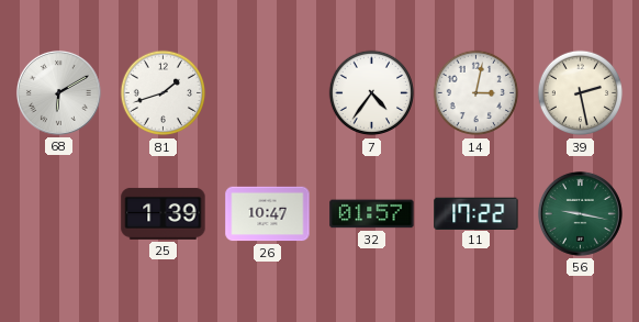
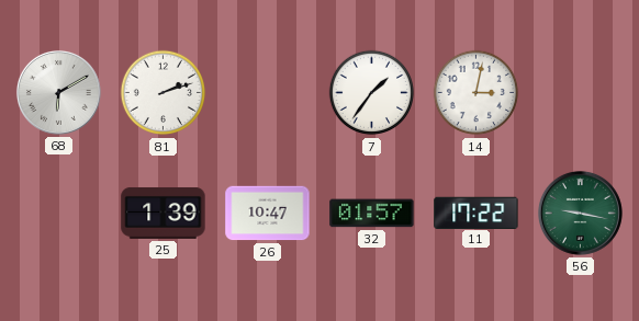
81: 1:42 -> 2:12
7: 4:36 -> 1:36
39: 2:28 -> none
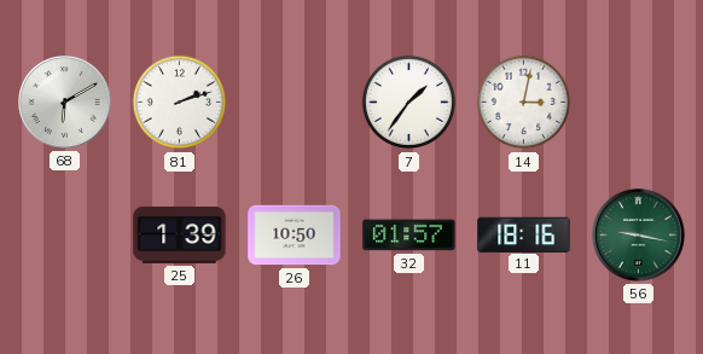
26: 10:47 -> 10:50
11: 17:22 -> 18:16
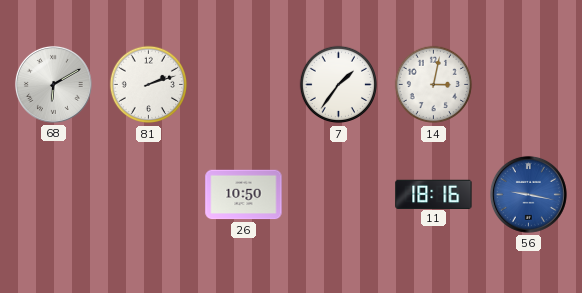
25: 1:39 -> none
32: 01:57 -> none
56 dial: green -> blue
